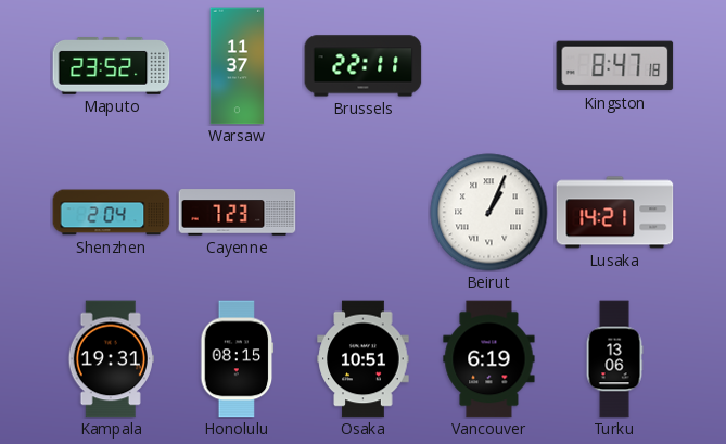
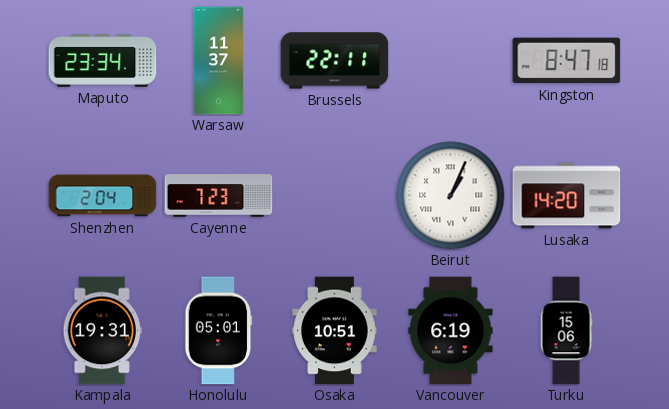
Maputo: 23:52 -> 23:34
Lusaka: 14:21 -> 14:20
Honolulu: 08:15 -> 05:01
Turku: 13:06 -> 15:06
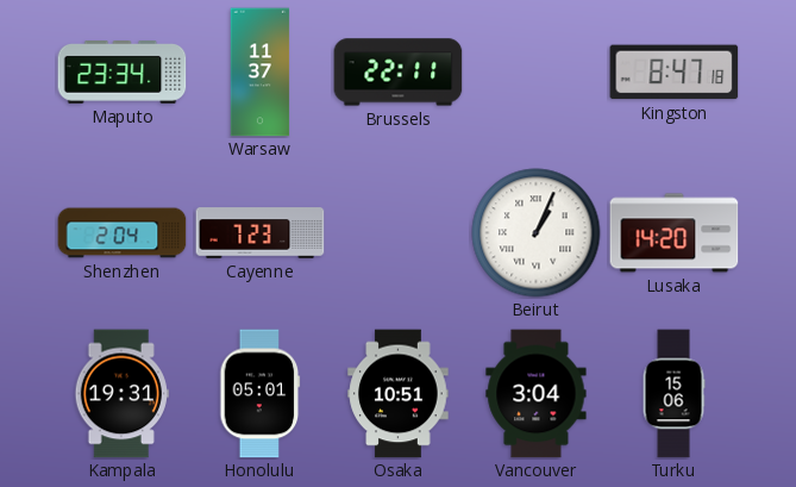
Vancouver: 6:19 -> 3:04
